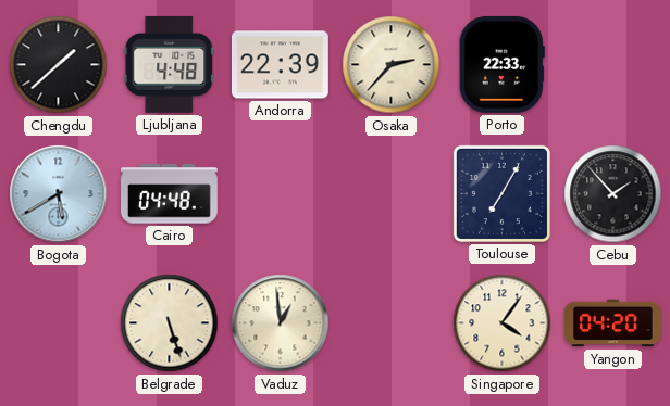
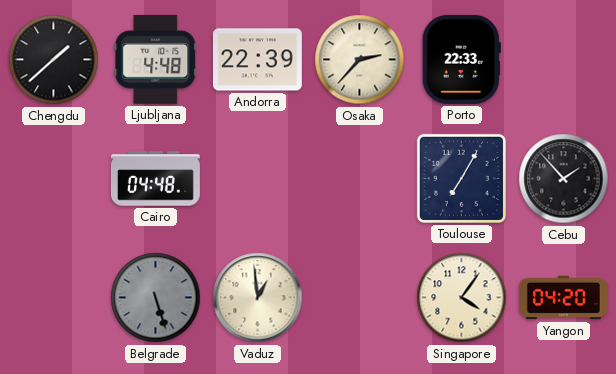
Bogota: 5:40 -> none
Belgrade dial: cream -> grey
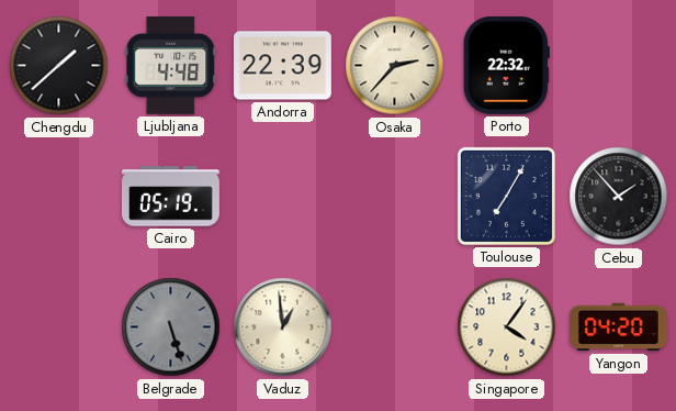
Porto: 22:33 -> 22:32
Cairo: 04:48 -> 05:19
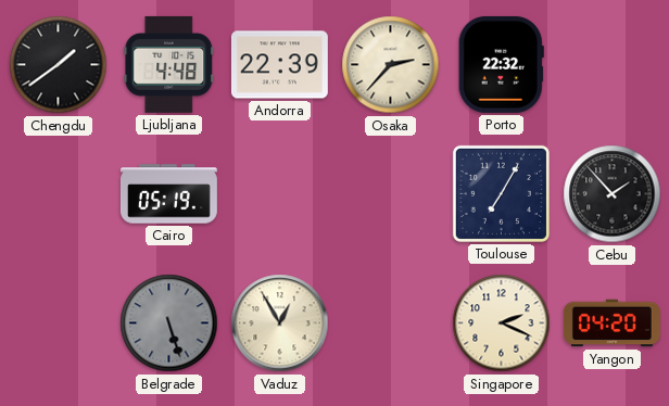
Chengdu: 1:38 -> 1:39
Vaduz: 12:59 -> 12:55
Singapore: 4:06 -> 2:19
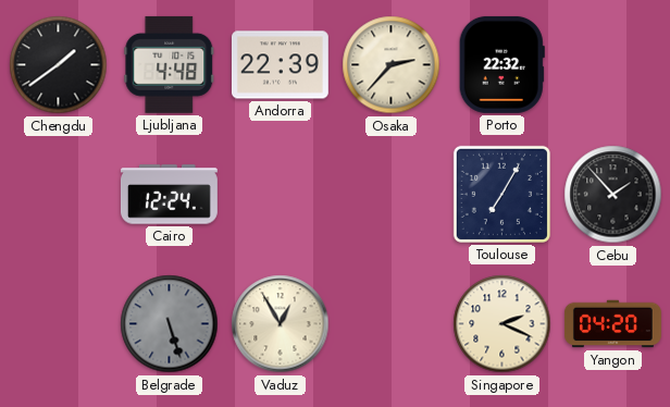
Cairo: 05:19 -> 12:24
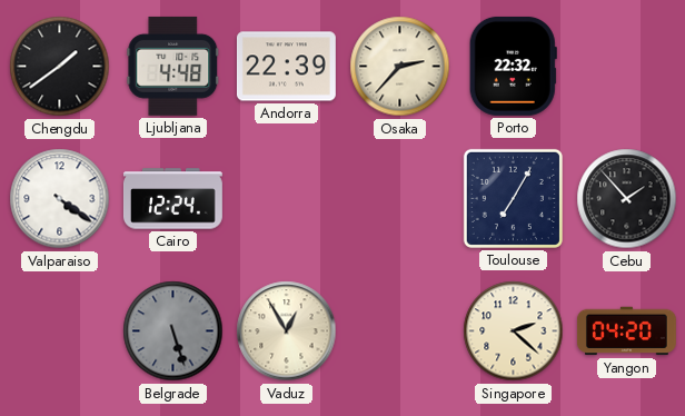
Valparaiso: none -> 4:21
Singapore: 2:19 -> 2:22
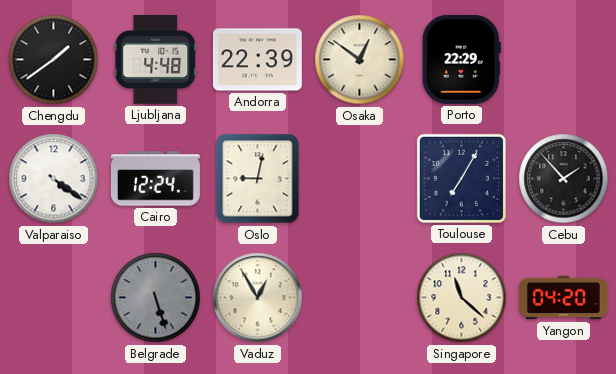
Osaka: 2:37 -> 12:51
Porto: 22:32 -> 22:29
Oslo: none -> 9:02
Singapore: 2:22 -> 11:22
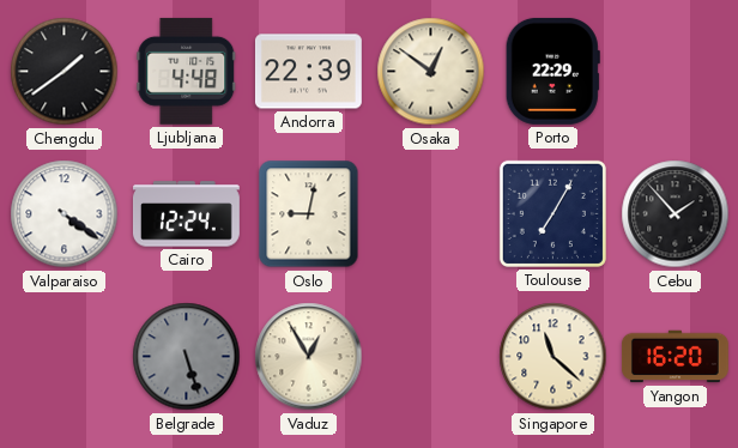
Yangon: 04:20 -> 16:20
